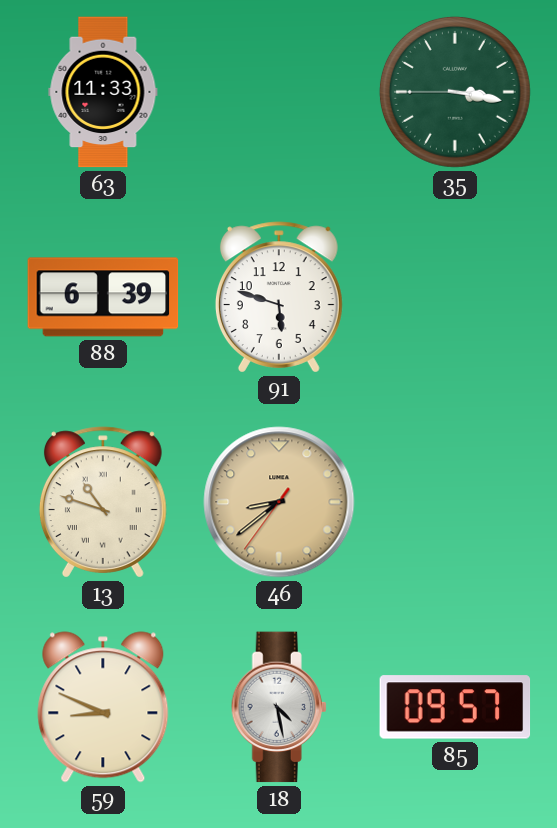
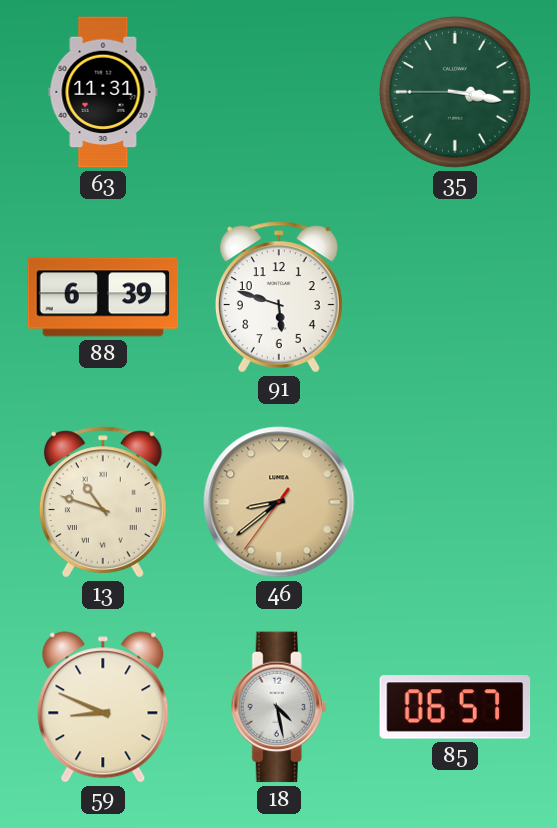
63: 11:33 -> 11:31
85: 09:57 -> 06:57
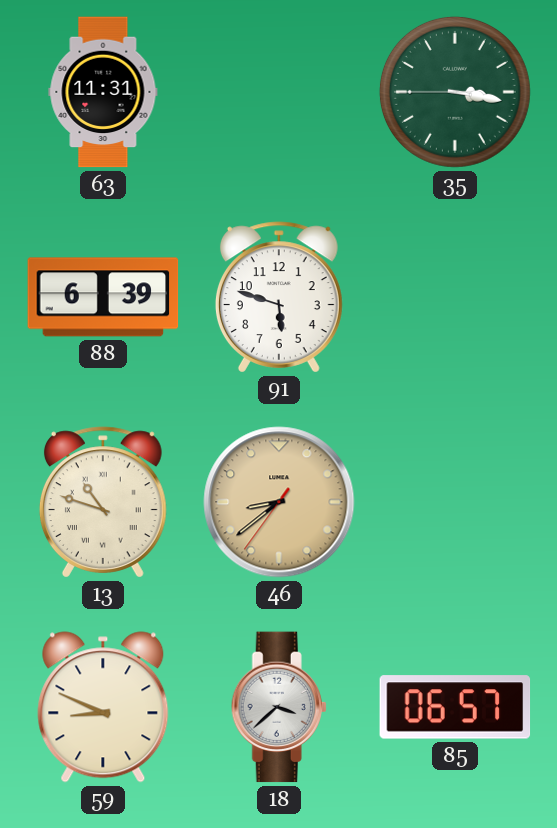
18: 4:28 -> 3:38
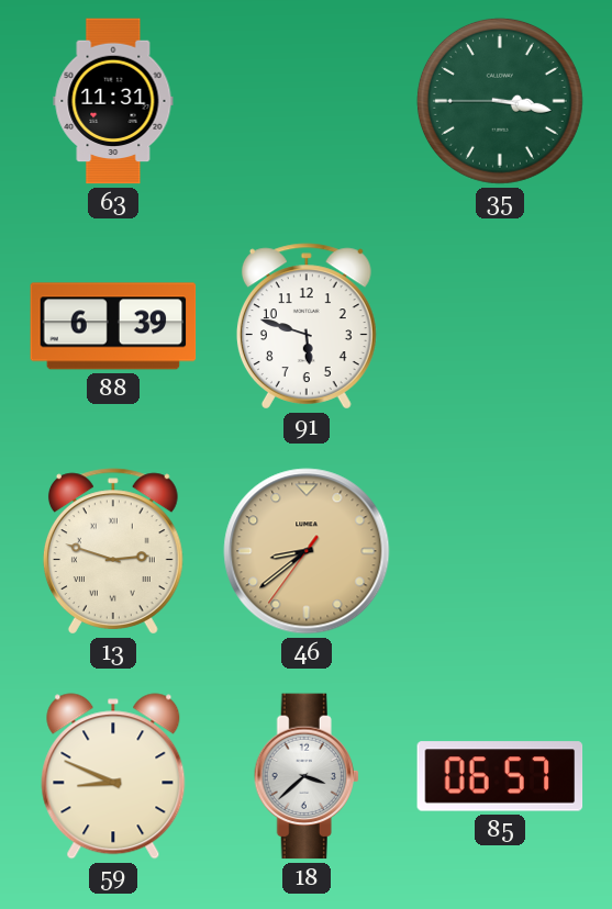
13: 10:48 -> 2:48
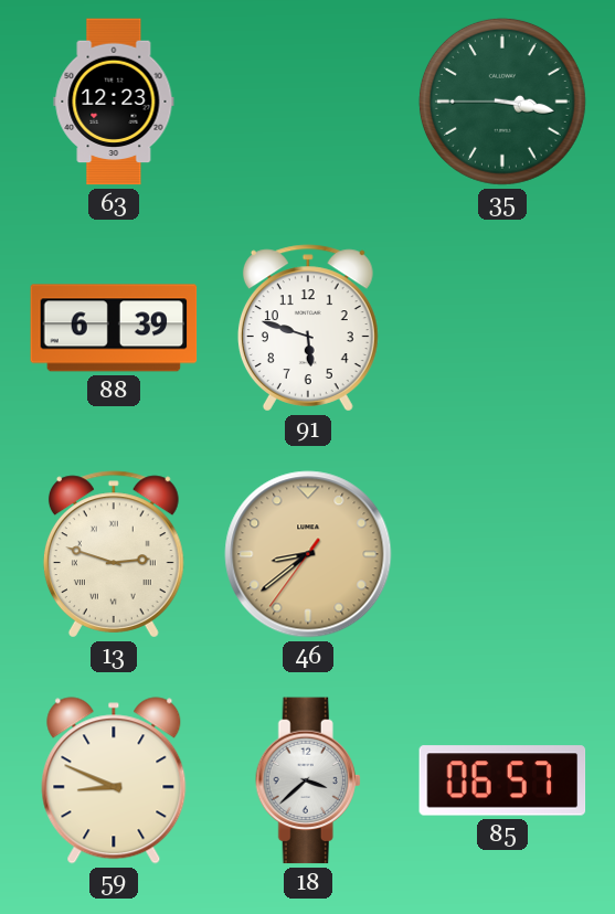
63: 11:31 -> 12:23
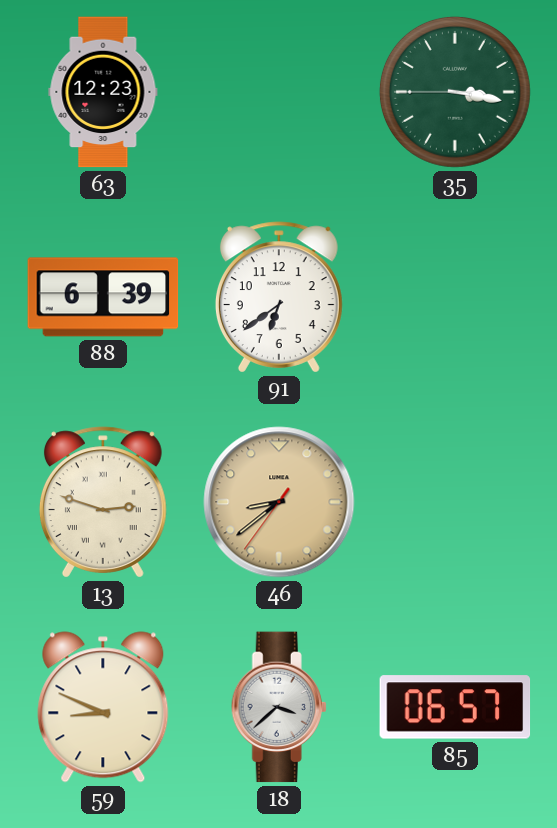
91: 5:48 -> 6:39
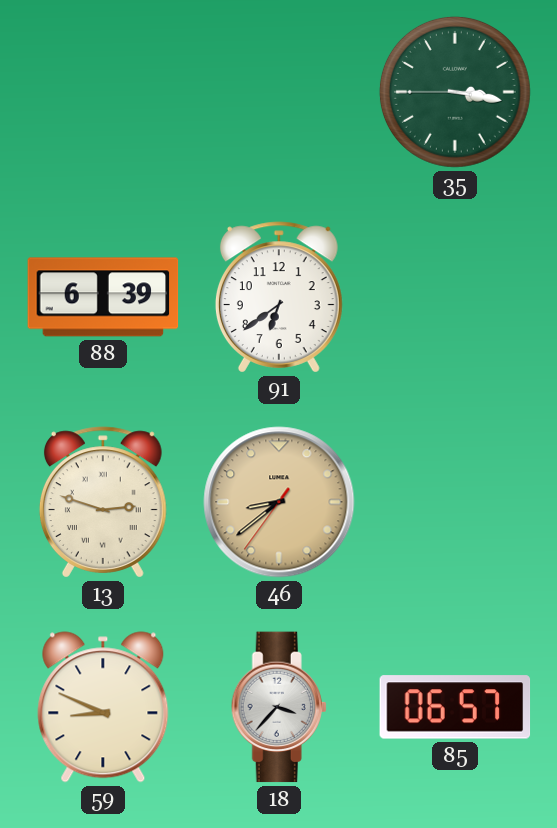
63: 12:23 -> none
18: 3:38 -> 3:37
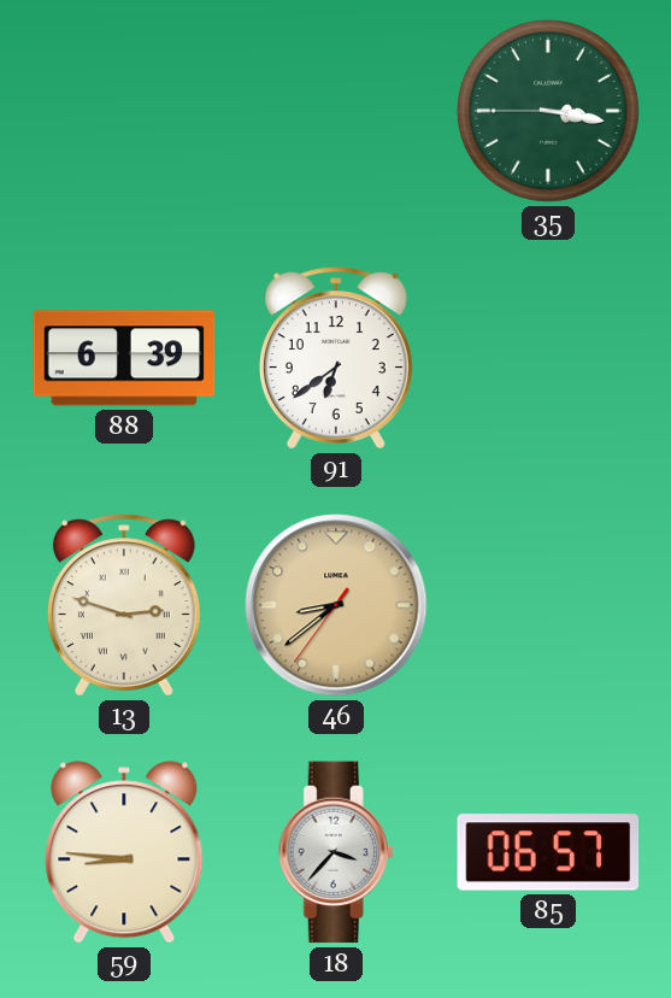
59: 8:49 -> 8:46
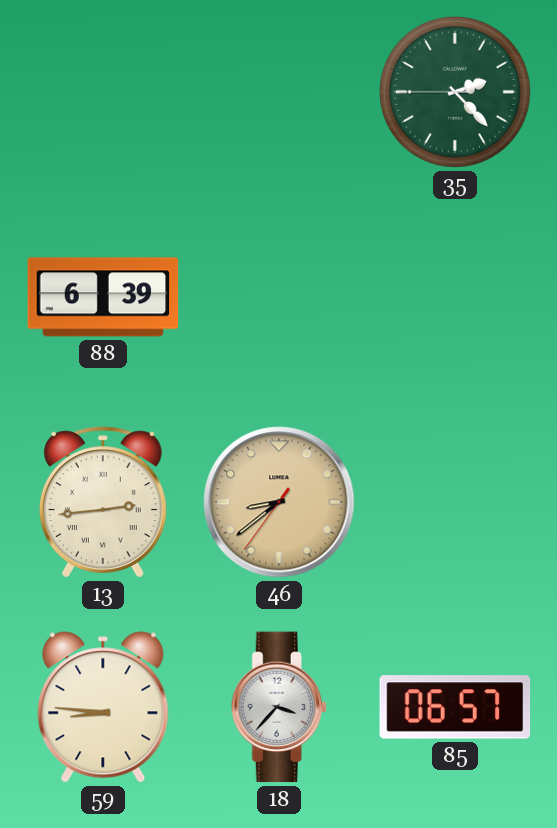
35: 3:16 -> 2:22
91: 6:39 -> none
13: 2:48 -> 2:44
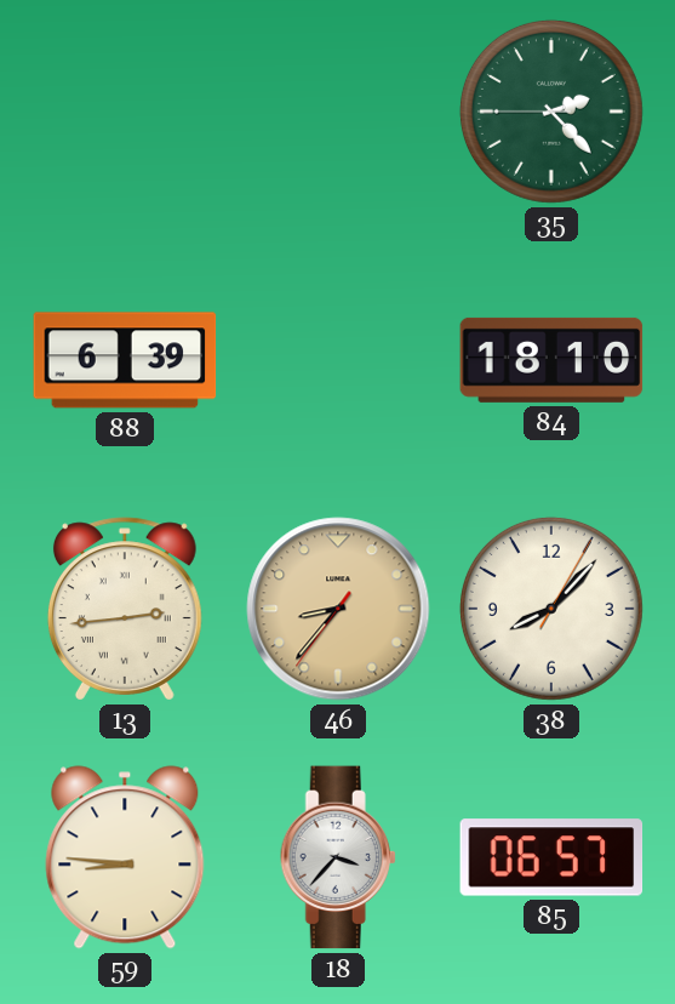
84: none -> 18:10
46: 8:38 -> 8:36
38: none -> 8:07
